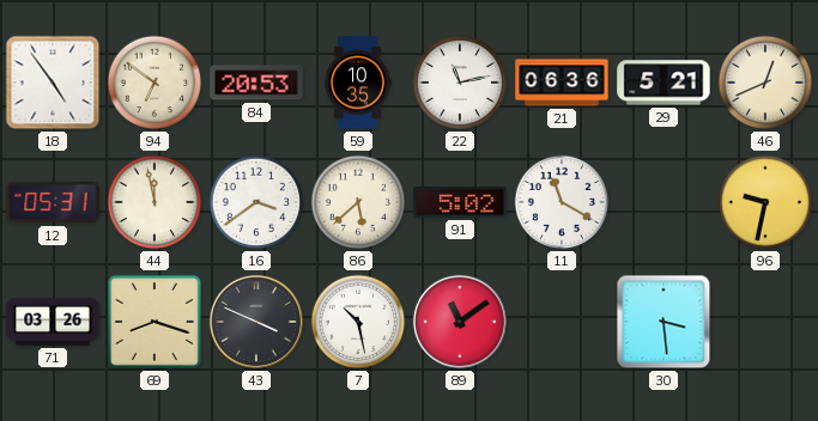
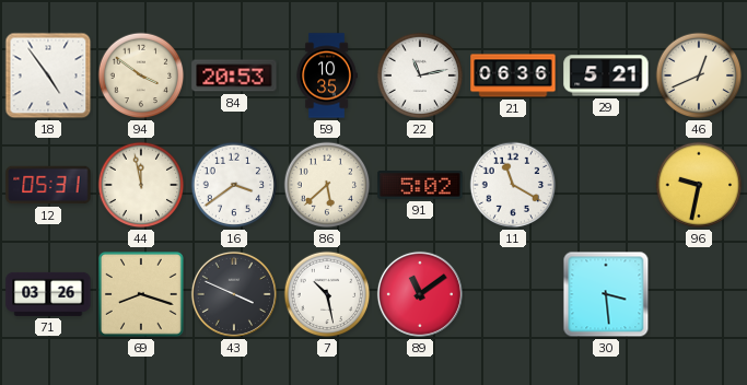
94: 6:51 -> 3:51
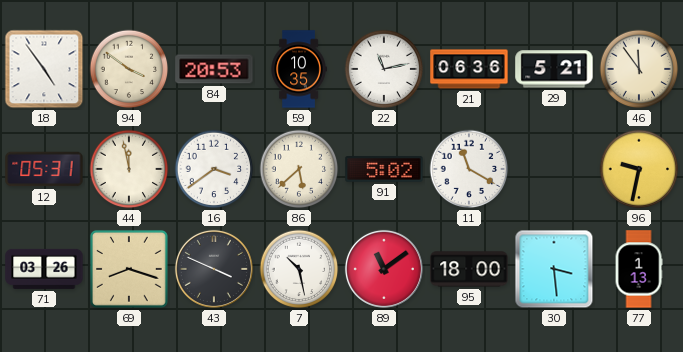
46: 12:41 -> 11:54
95: none -> 18:00
77: none -> 1:13
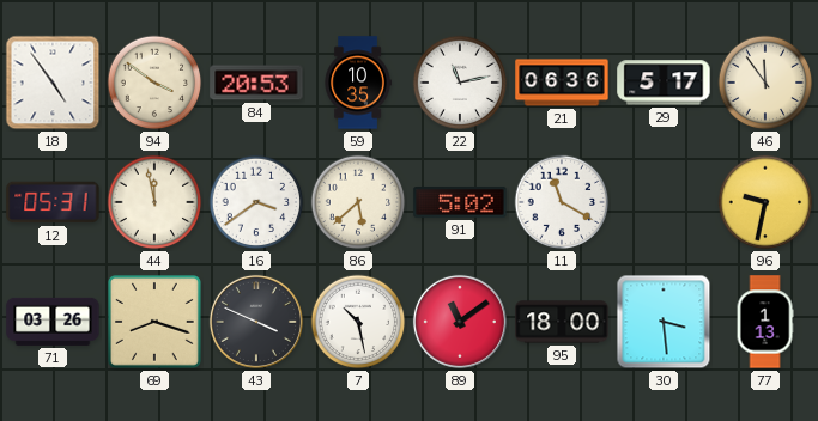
29: 5:21 -> 5:17
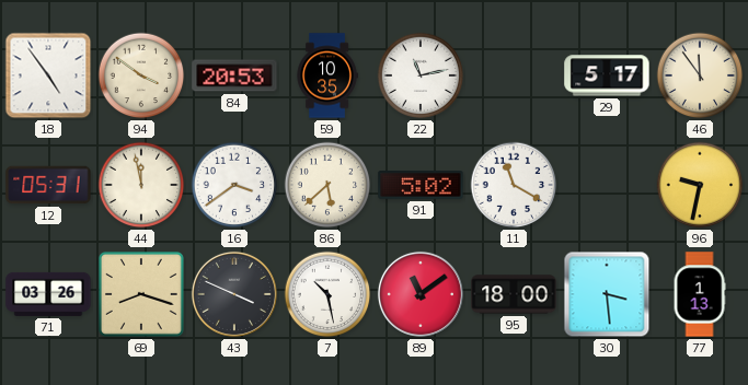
21: 06:36 -> none
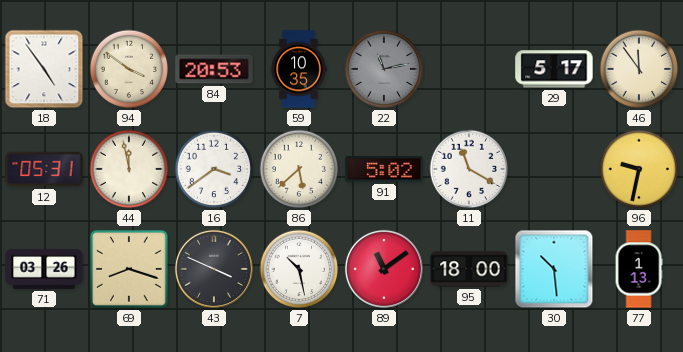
22 dial: white -> grey
30: 3:29 -> 10:29
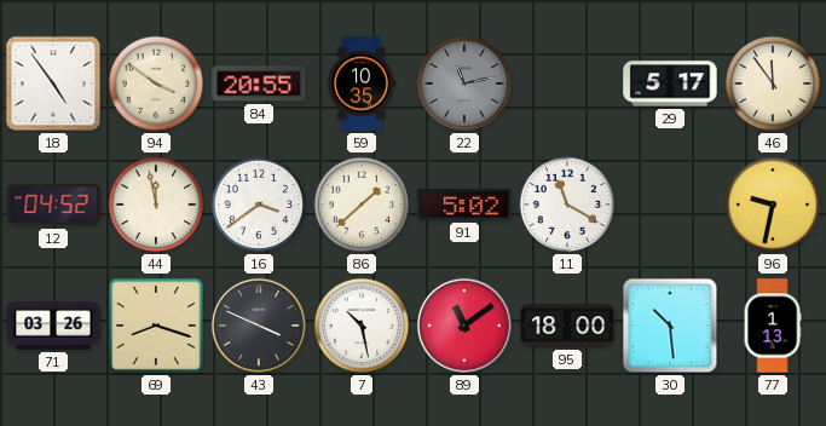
84: 20:53 -> 20:55
12: 05:31 -> 04:52
86: 5:38 -> 1:38
